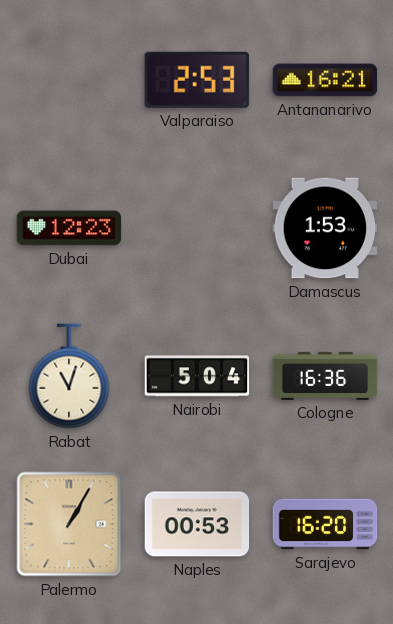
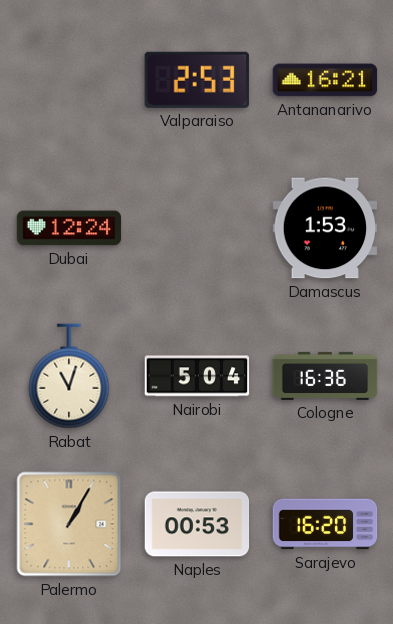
Dubai: 12:23 -> 12:24
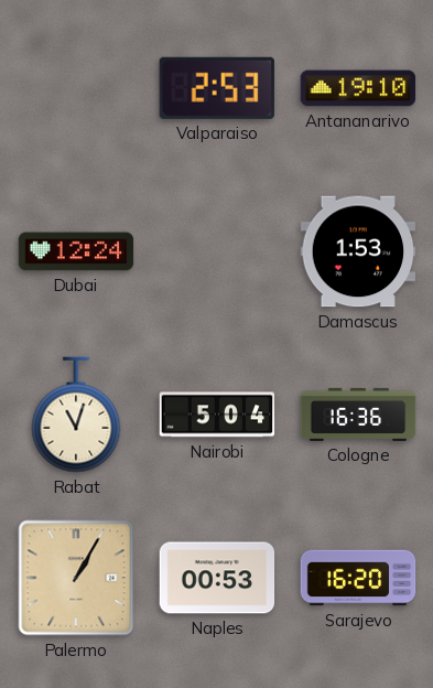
Antananarivo: 16:21 -> 19:10
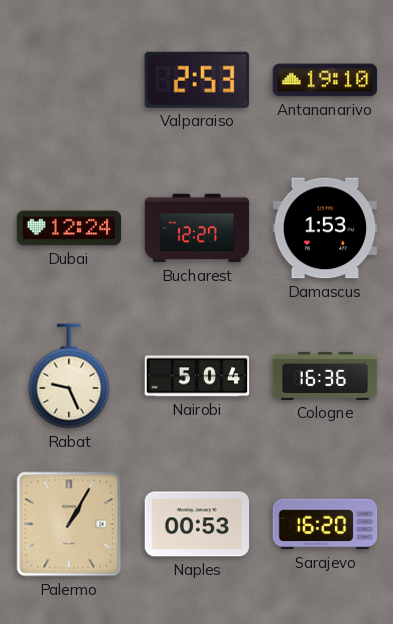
Bucharest: none -> 12:27
Rabat: 11:03 -> 9:26
